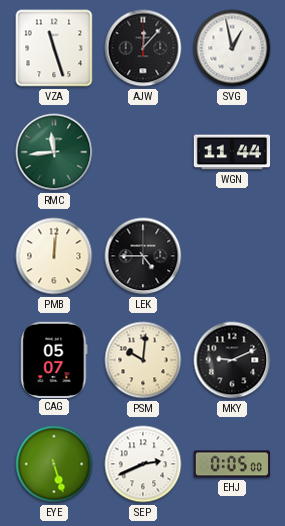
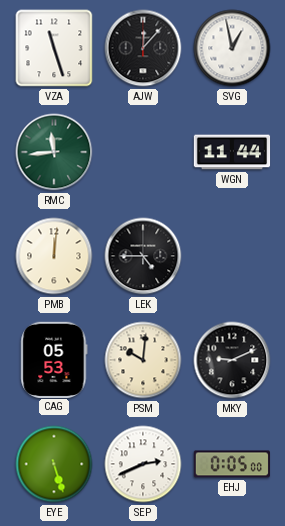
CAG: 05:07 -> 05:53
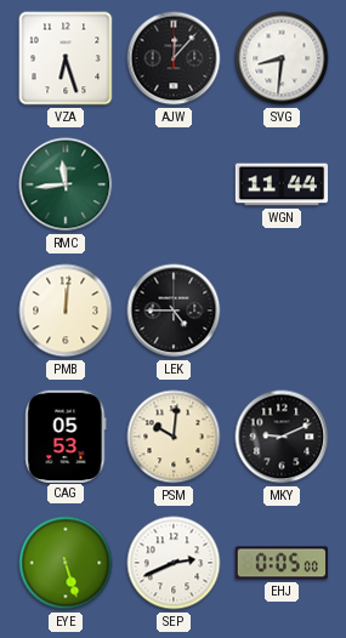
VZA: 11:27 -> 6:27
SVG: 12:58 -> 8:31
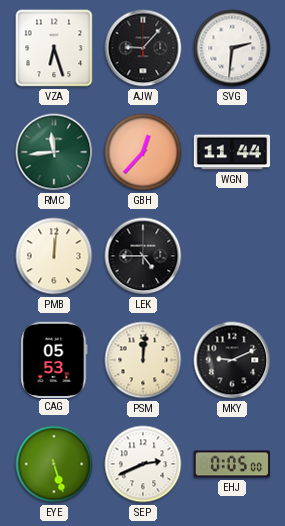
AJW: 12:07 -> 9:07
SVG: 8:31 -> 2:31
GBH: none -> 12:37
PSM: 10:01 -> 12:01
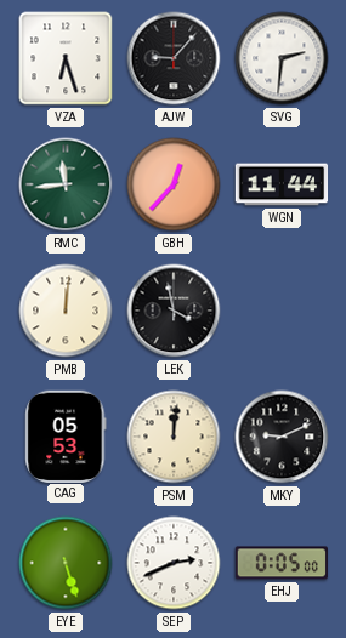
LEK: 4:45 -> 3:58
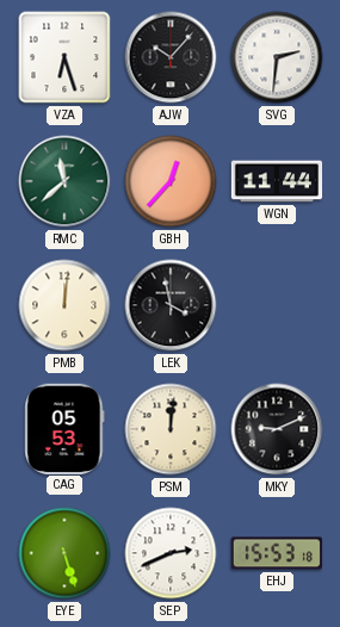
AJW: 9:07 -> 10:07
RMC: 11:44 -> 11:38
EHJ: 0:05 -> 15:53
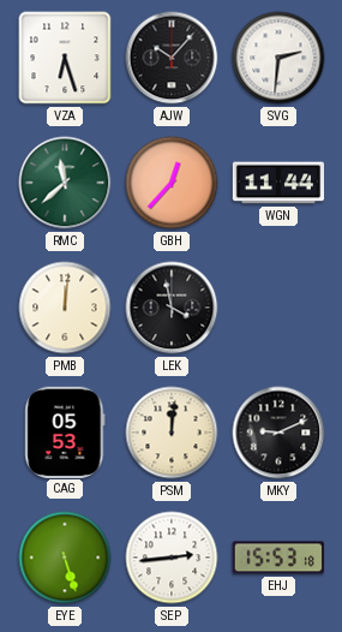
SEP: 2:41 -> 2:44
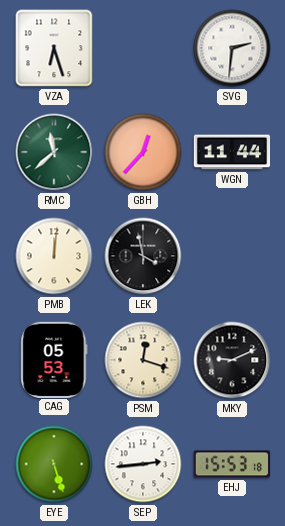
AJW: 10:07 -> none
PSM: 12:01 -> 12:18
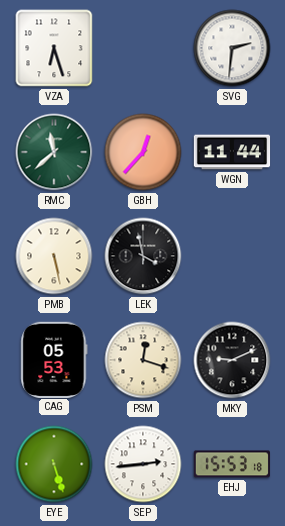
PMB: 12:01 -> 5:28
